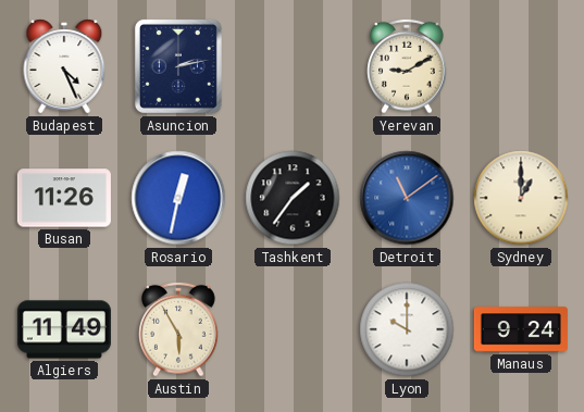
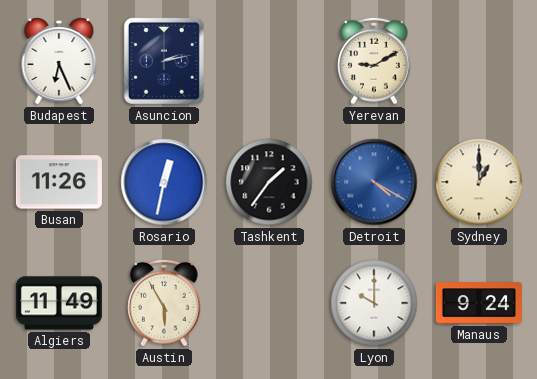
Budapest: 4:26 -> 6:26
Detroit: 11:09 -> 4:20
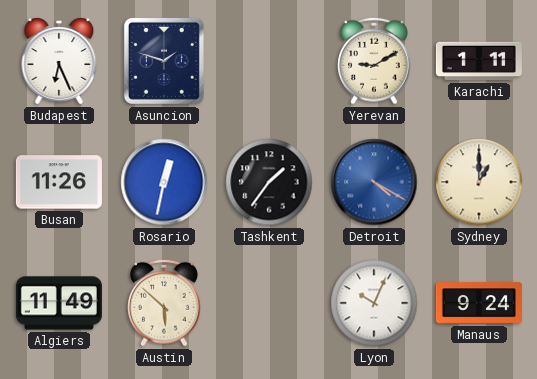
Asuncion: 2:13 -> 1:48
Karachi: none -> 1:11
Austin: 5:55 -> 5:52
Lyon: 10:00 -> 10:04
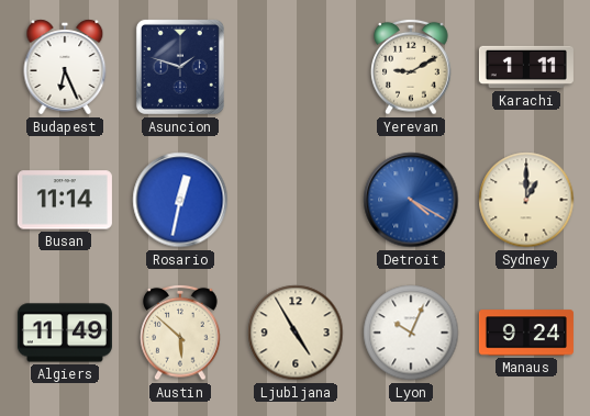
Busan: 11:26 -> 11:14
Tashkent: 1:36 -> none
Ljubljana: none -> 4:55
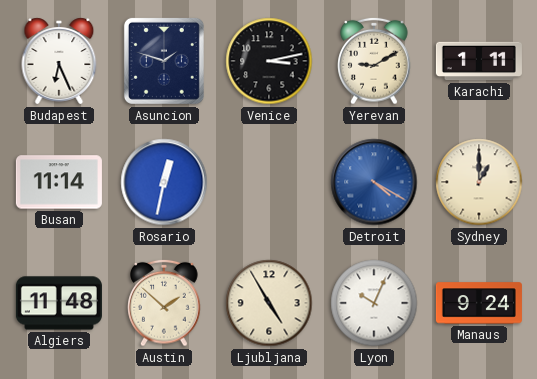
Venice: none -> 3:13
Algiers: 11:49 -> 11:48
Austin: 5:52 -> 1:52
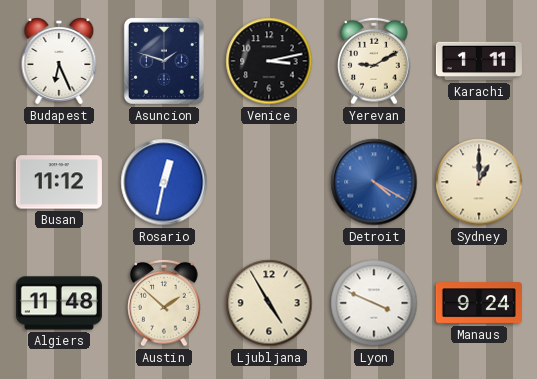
Busan: 11:14 -> 11:12
Lyon: 10:04 -> 3:49
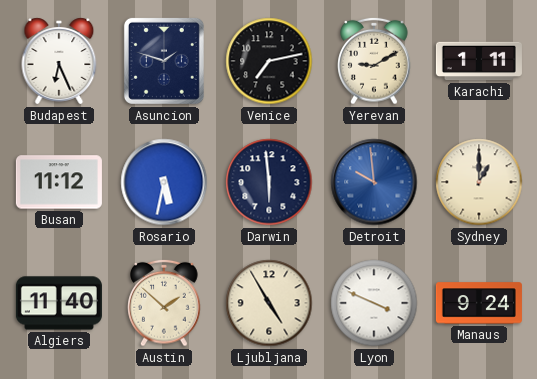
Venice: 3:13 -> 7:13
Rosario: 12:32 -> 5:32
Darwin: none -> 5:59
Detroit: 4:20 -> 9:59
Algiers: 11:48 -> 11:40
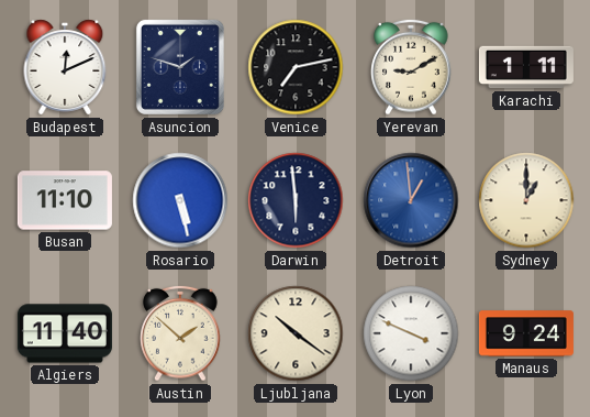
Budapest: 6:26 -> 12:11
Busan: 11:12 -> 11:10
Rosario: 5:32 -> 5:28
Detroit: 9:59 -> 12:59
Ljubljana: 4:55 -> 10:21
